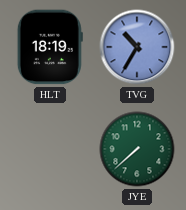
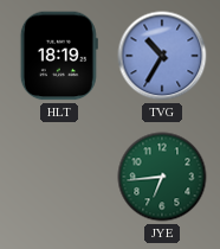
JYE: 7:38 -> 6:44
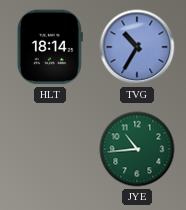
HLT: 18:19 -> 18:14
JYE: 6:44 -> 10:44
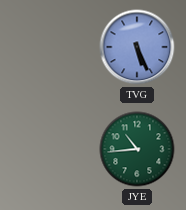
HLT: 18:14 -> none
TVG: 10:35 -> 5:26
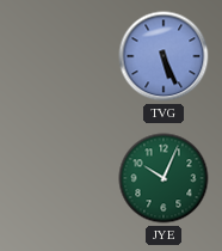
JYE: 10:44 -> 10:04
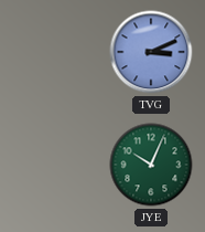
TVG: 5:26 -> 3:11
